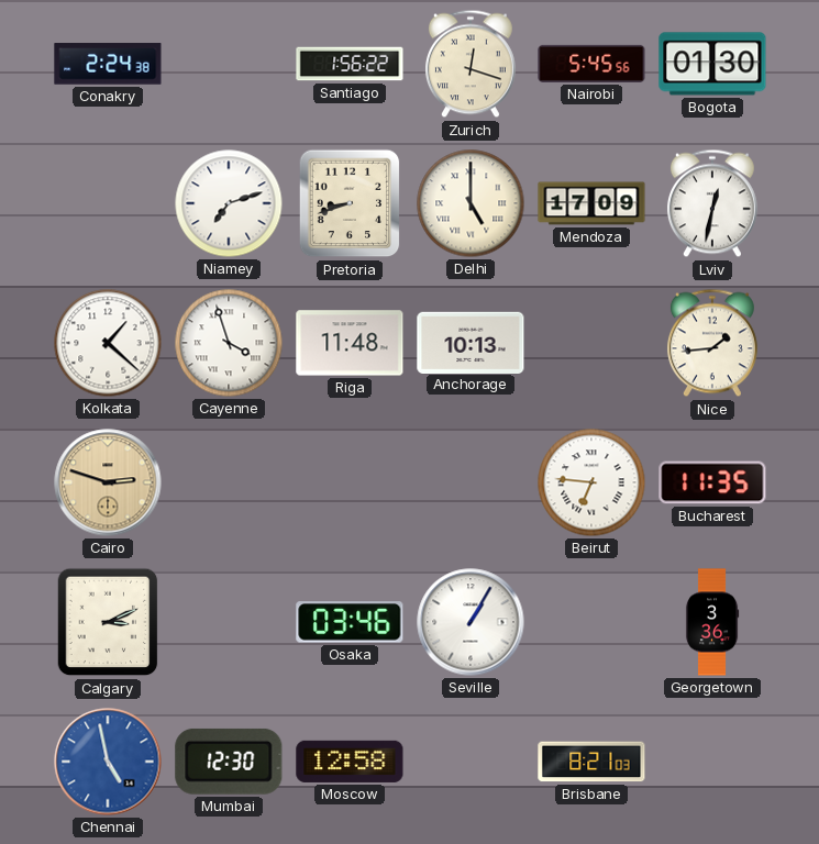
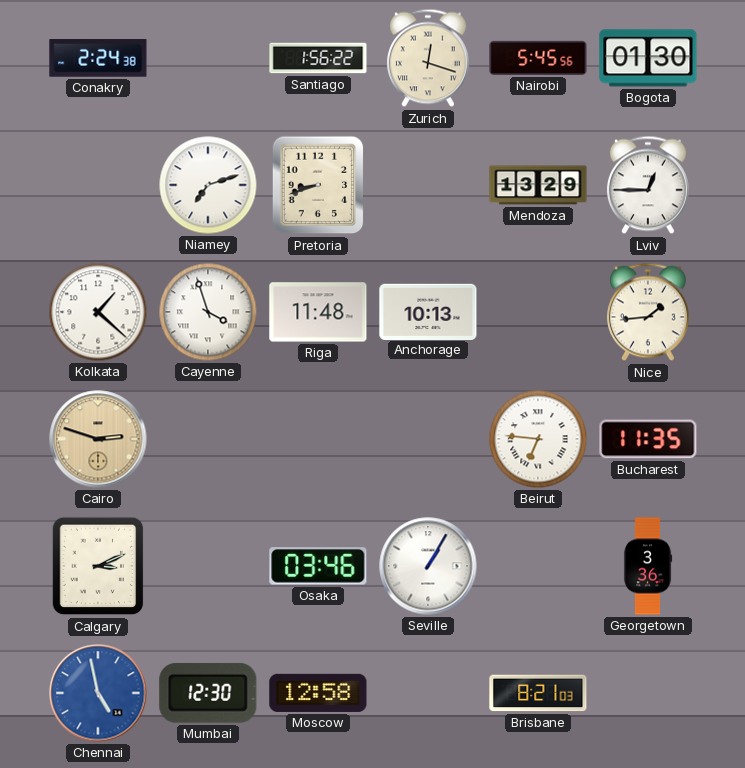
Delhi: 5:00 -> none
Mendoza: 17:09 -> 13:29
Lviv: 12:32 -> 12:45
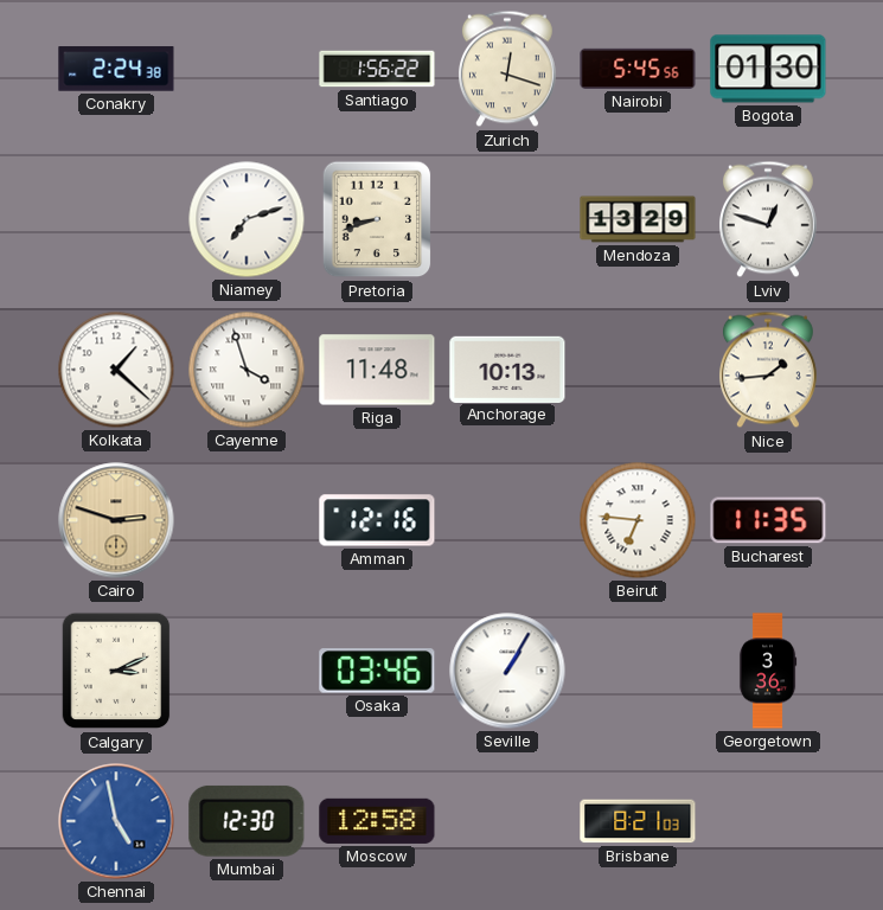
Lviv: 12:45 -> 12:48
Amman: none -> 12:16
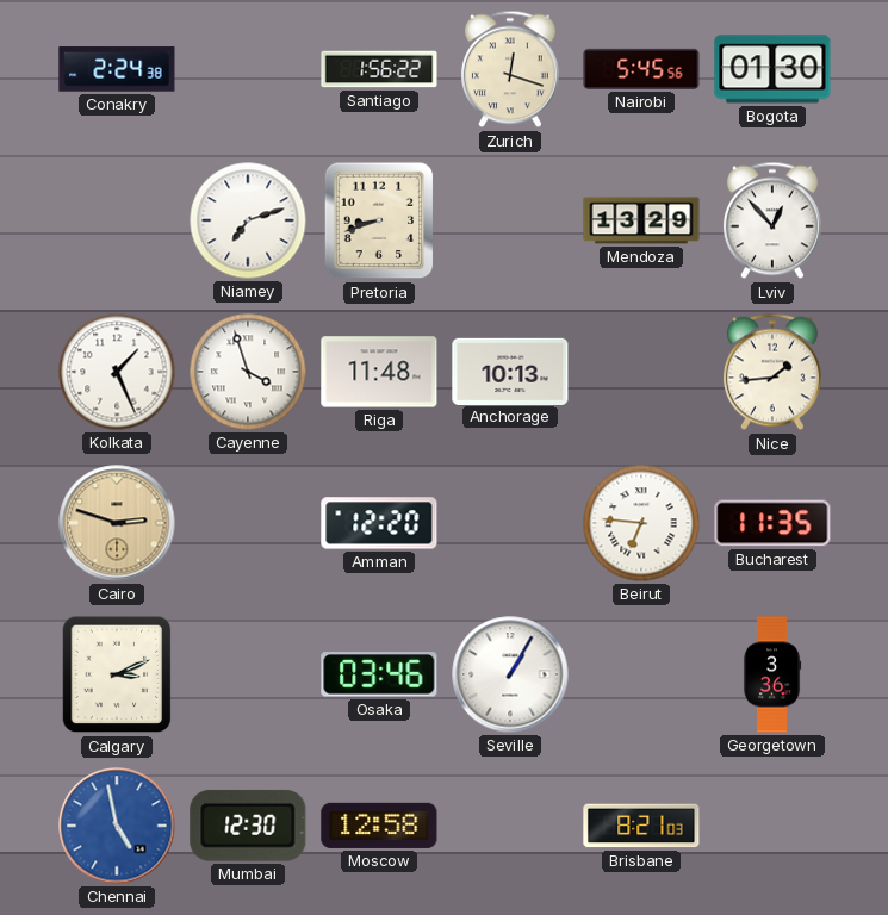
Lviv: 12:48 -> 12:53
Kolkata: 1:22 -> 1:26
Amman: 12:16 -> 12:20
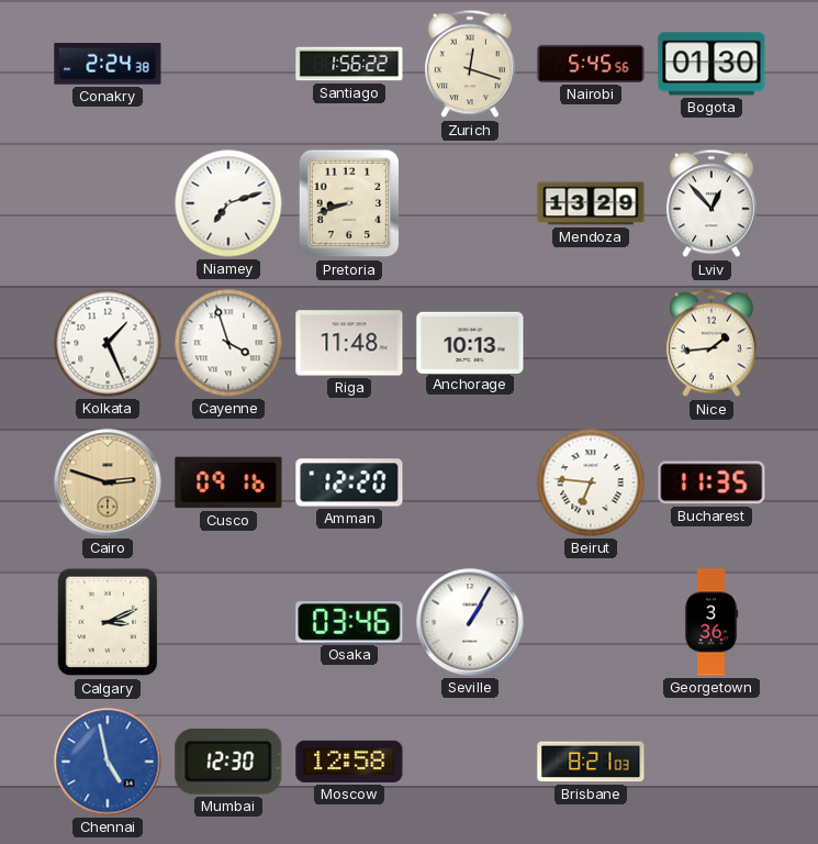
Cusco: none -> 09:16
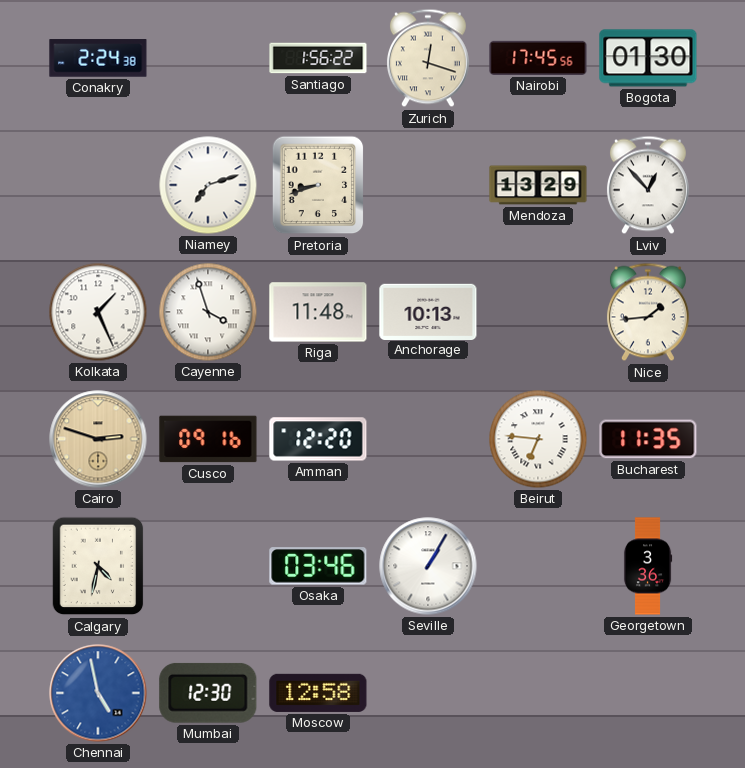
Nairobi: 5:45 -> 17:45
Calgary: 3:11 -> 4:32
Brisbane: 8:21 -> none
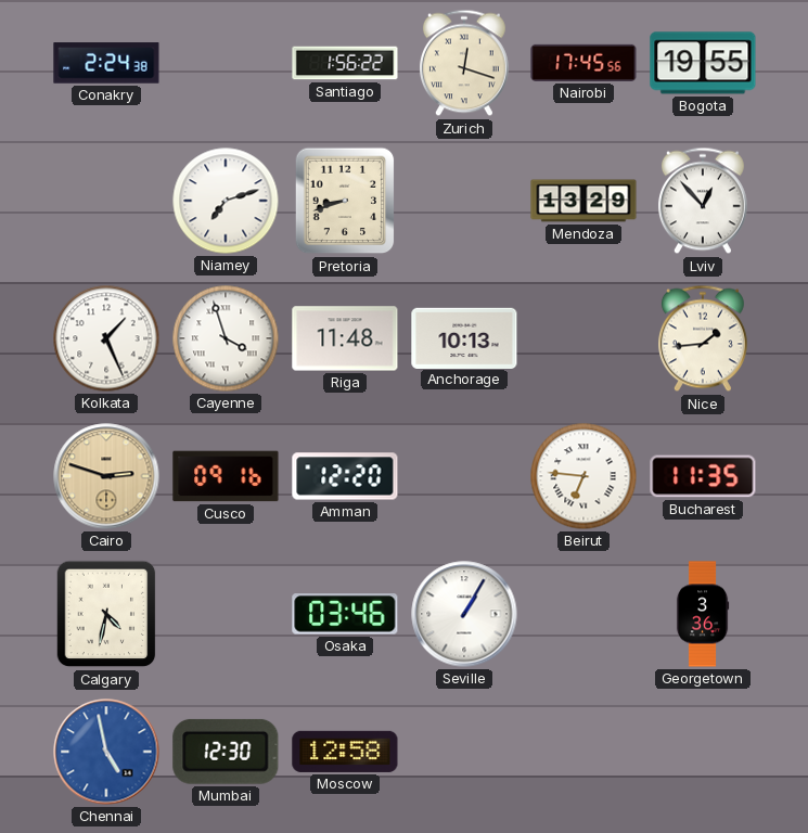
Bogota: 01:30 -> 19:55
